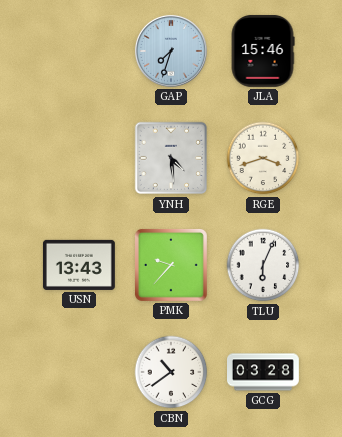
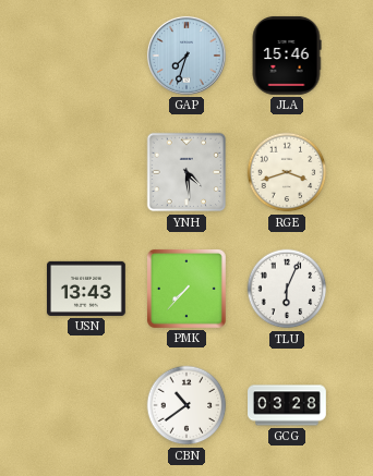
PMK: 9:37 -> 7:37
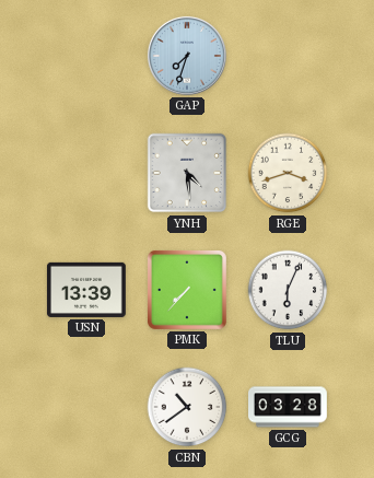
JLA: 15:46 -> none
USN: 13:43 -> 13:39
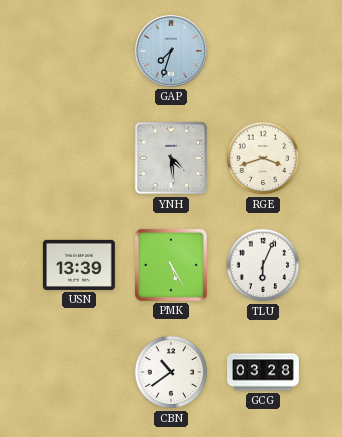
PMK: 7:37 -> 5:25
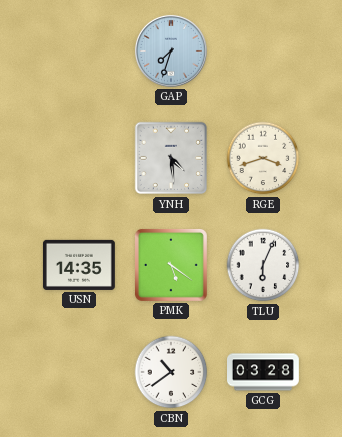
USN: 13:39 -> 14:35
PMK: 5:25 -> 5:21
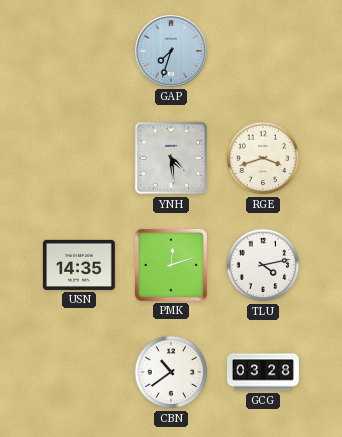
PMK: 5:21 -> 12:12
TLU: 6:04 -> 4:13
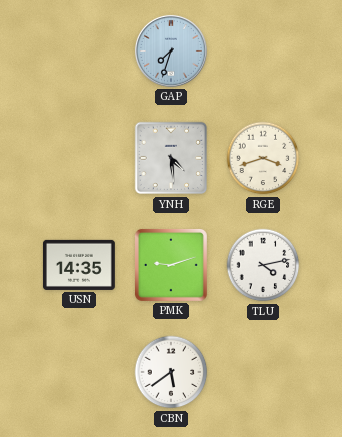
PMK: 12:12 -> 9:12
CBN: 10:39 -> 5:39
GCG: 03:28 -> none
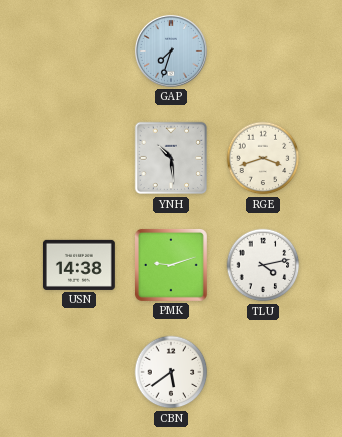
YNH: 4:29 -> 10:29
USN: 14:35 -> 14:38
